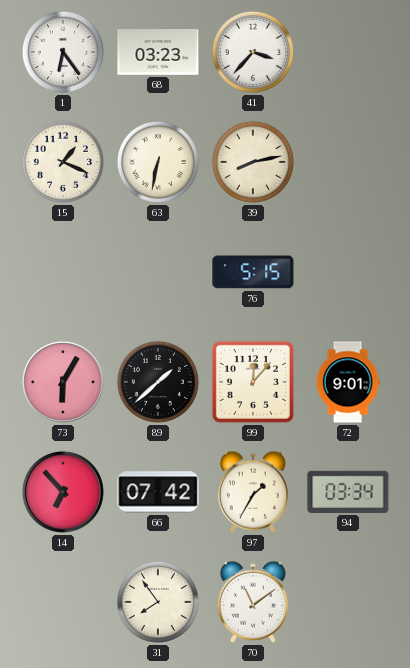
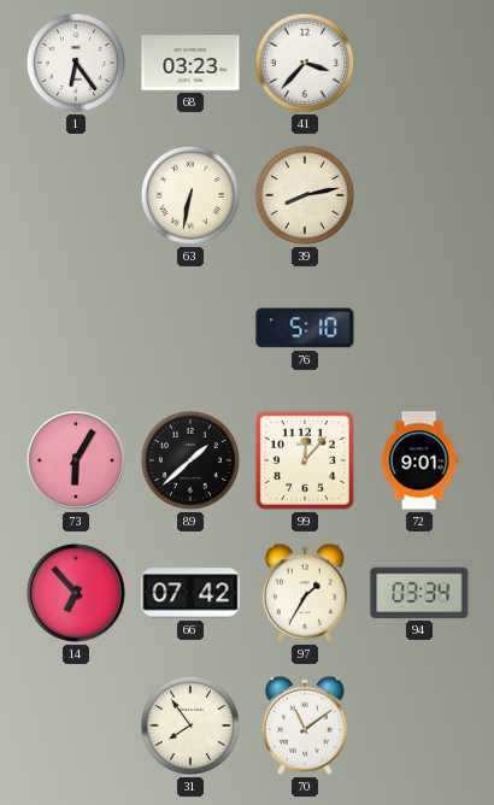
15: 1:19 -> none
76: 5:15 -> 5:10
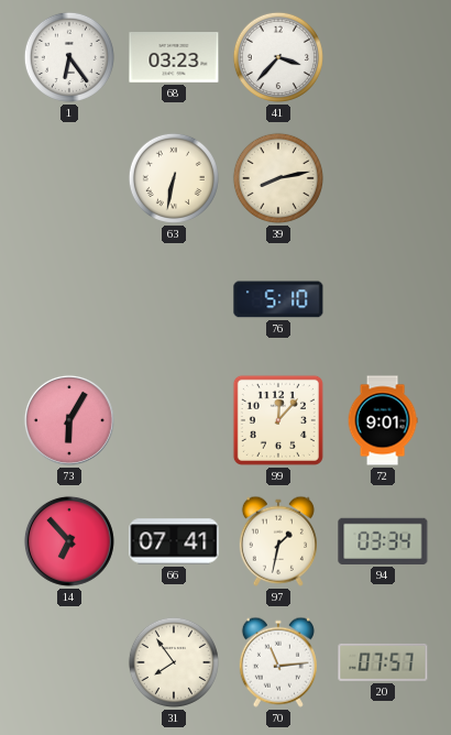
89: 1:38 -> none
66: 07:42 -> 07:41
97: 1:35 -> 1:32
70: 11:09 -> 11:14
20: none -> 07:57
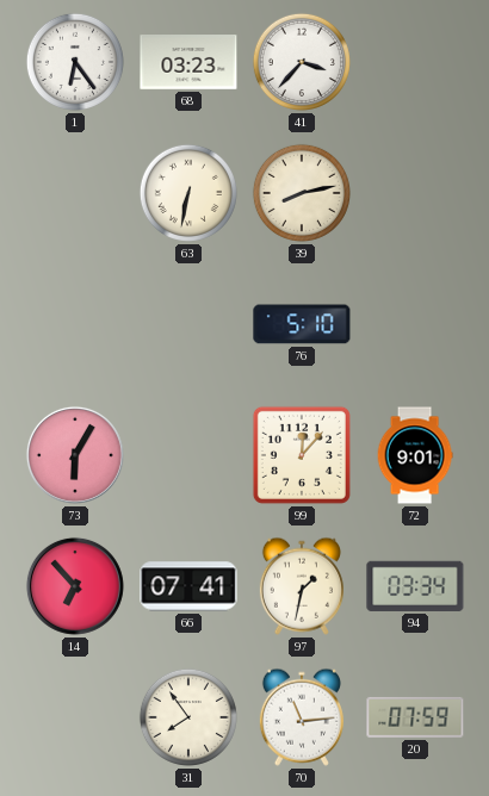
20: 07:57 -> 07:59
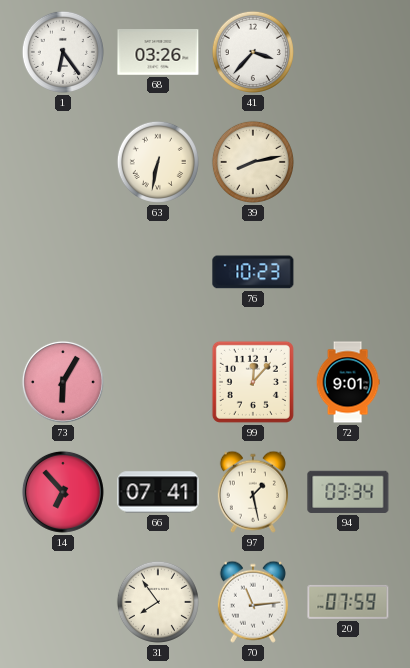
68: 03:23 -> 03:26
76: 5:10 -> 10:23
97: 1:32 -> 1:28
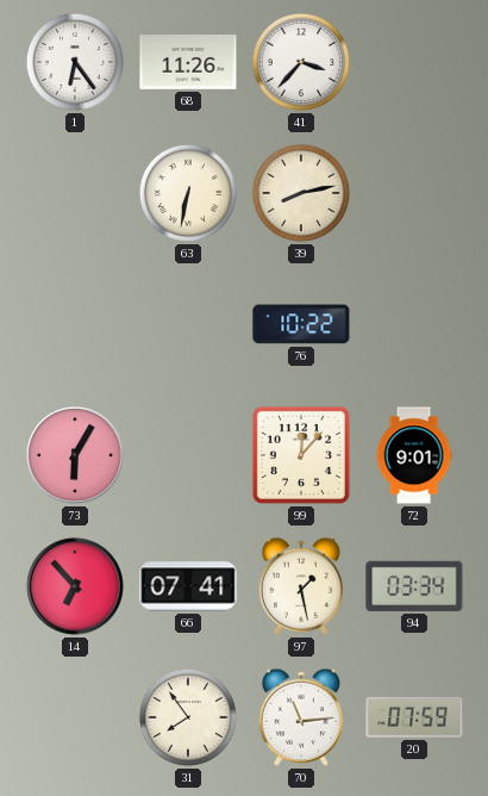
68: 03:26 -> 11:26
76: 10:23 -> 10:22
